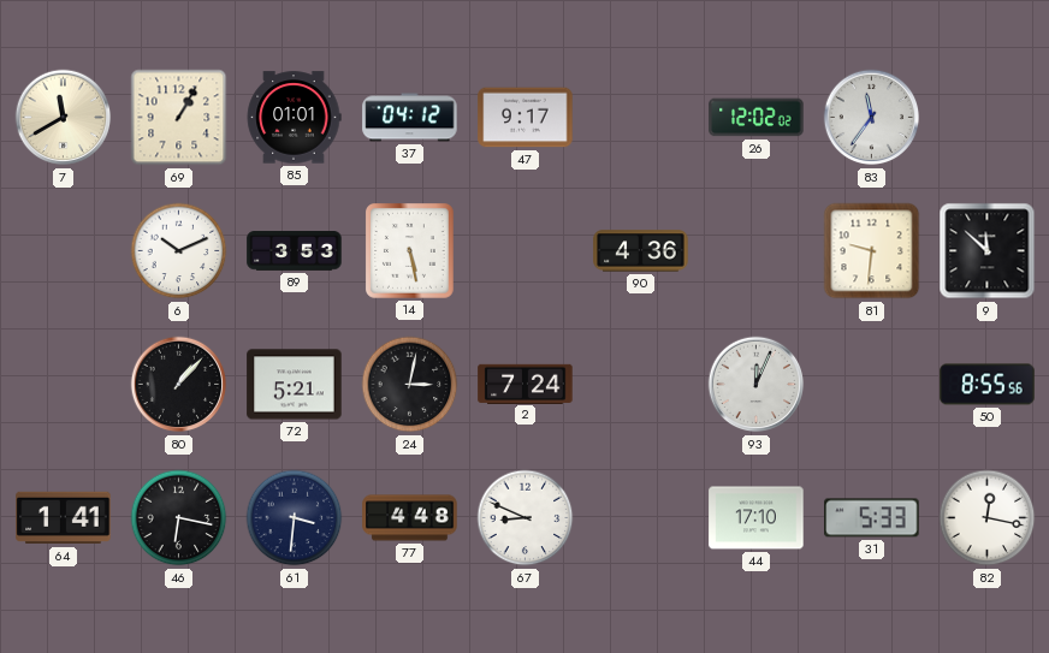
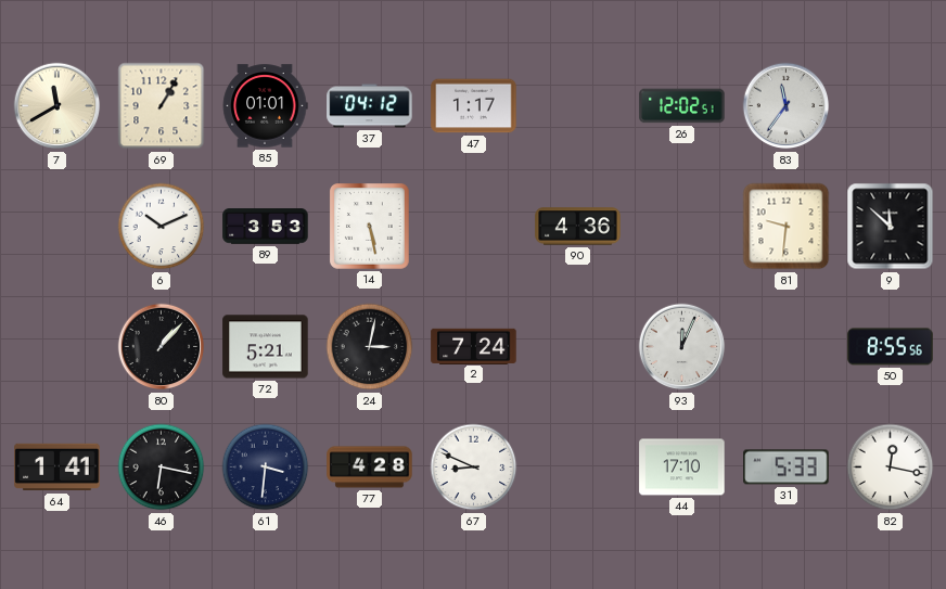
47: 9:17 -> 1:17
26: 12:02:02 -> 12:02:51
77: 4:48 -> 4:28
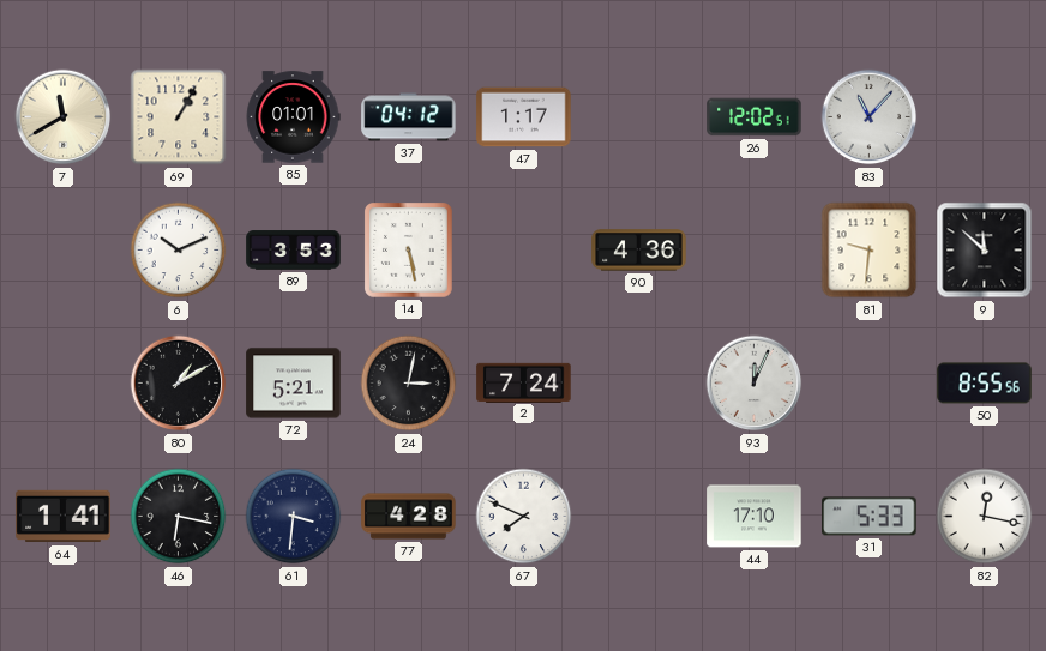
83: 11:36 -> 11:07
80: 1:07 -> 1:10
67: 8:49 -> 7:49
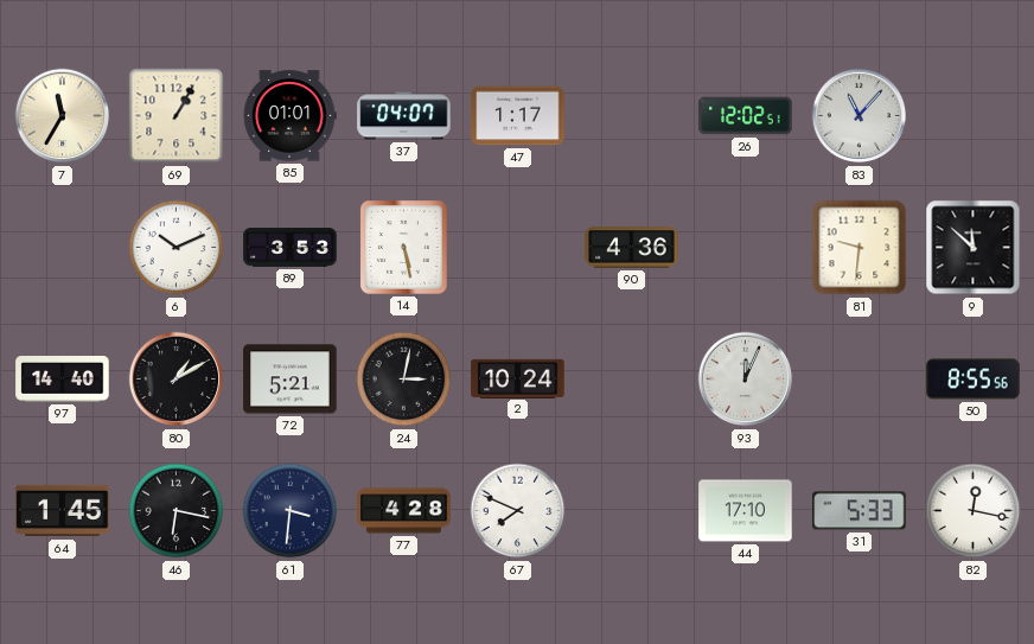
7: 11:40 -> 11:35
37: 04:12 -> 04:07
97: none -> 14:40
2: 7:24 -> 10:24
64: 1:41 -> 1:45
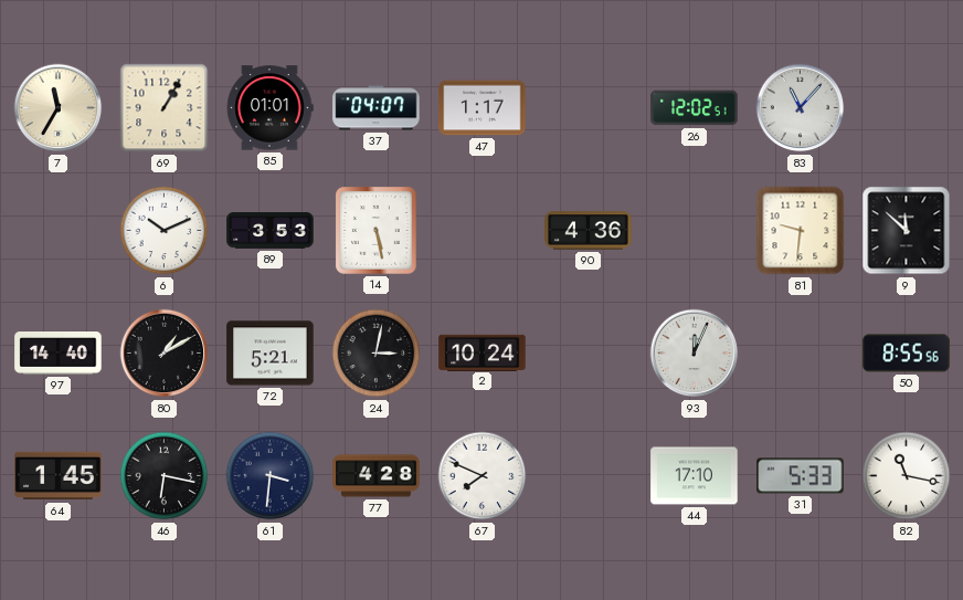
82: 12:17 -> 11:17
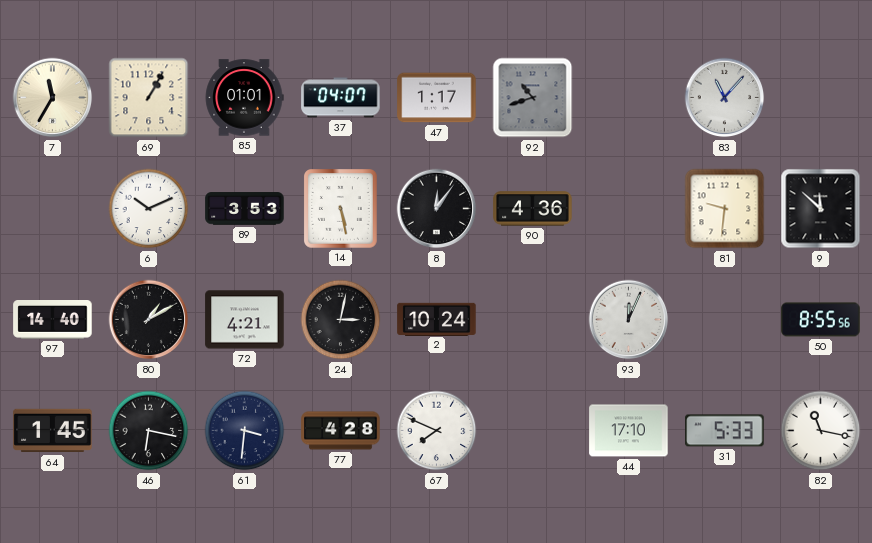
92: none -> 10:42
26: 12:02 -> none
8: none -> 12:06
72: 5:21 -> 4:21
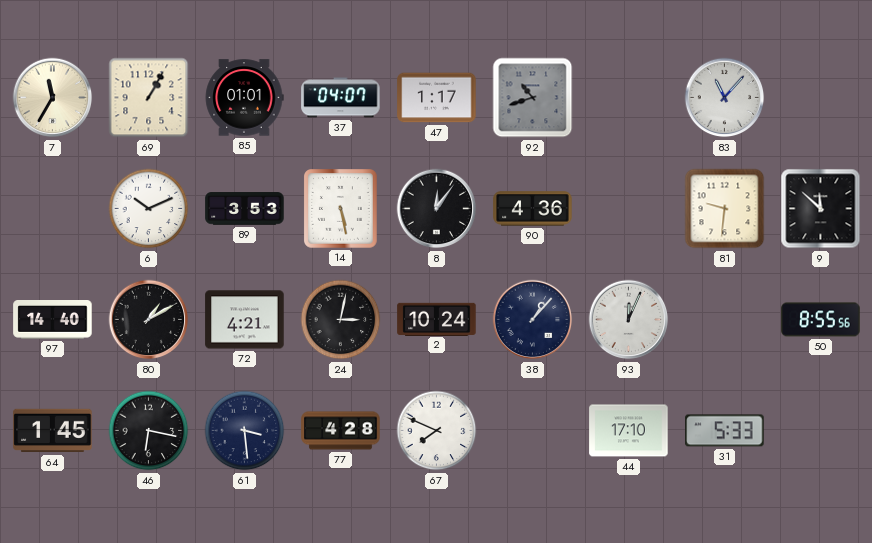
38: none -> 1:07
61: 3:31 -> 3:29
82: 11:17 -> none
